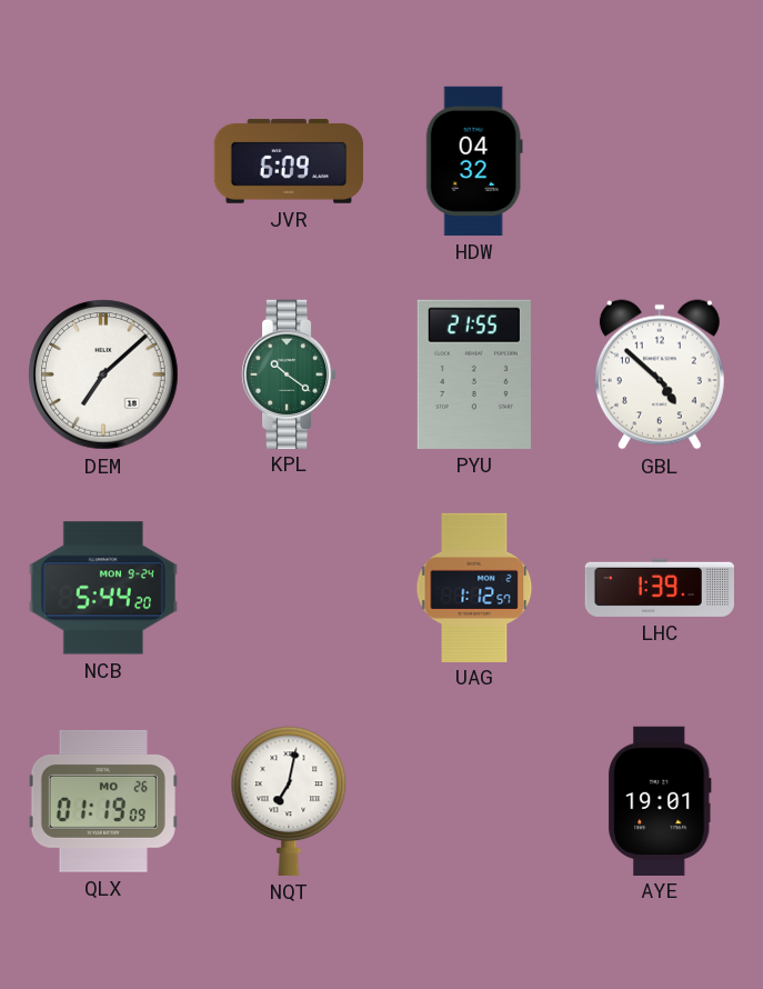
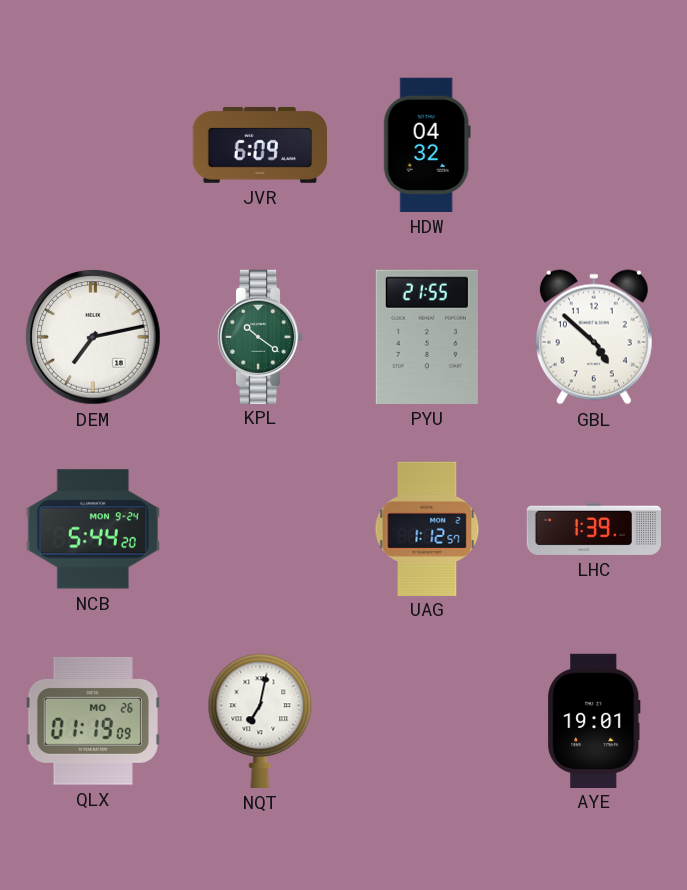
DEM: 7:08 -> 7:13
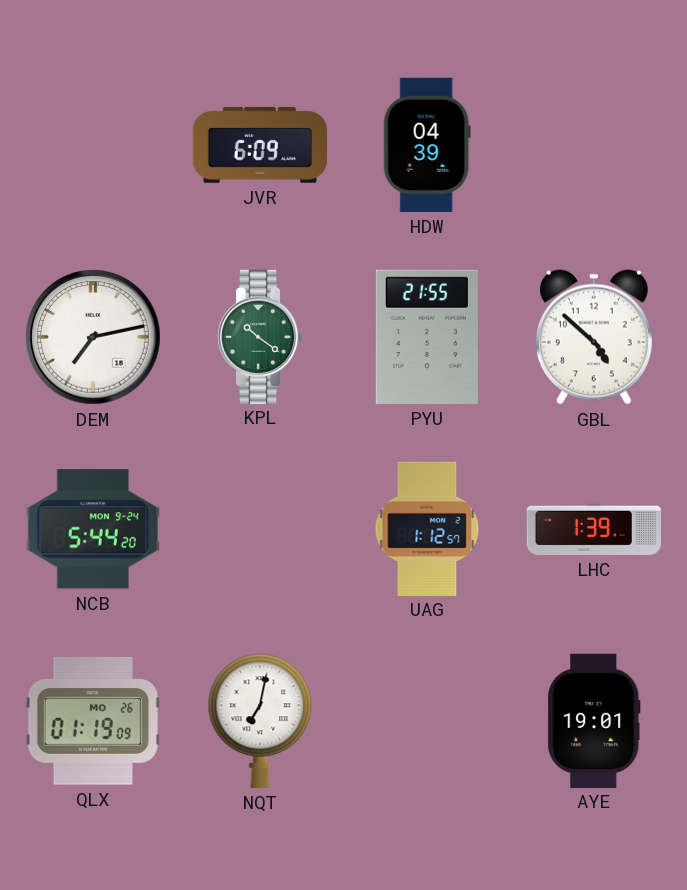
HDW: 04:32 -> 04:39
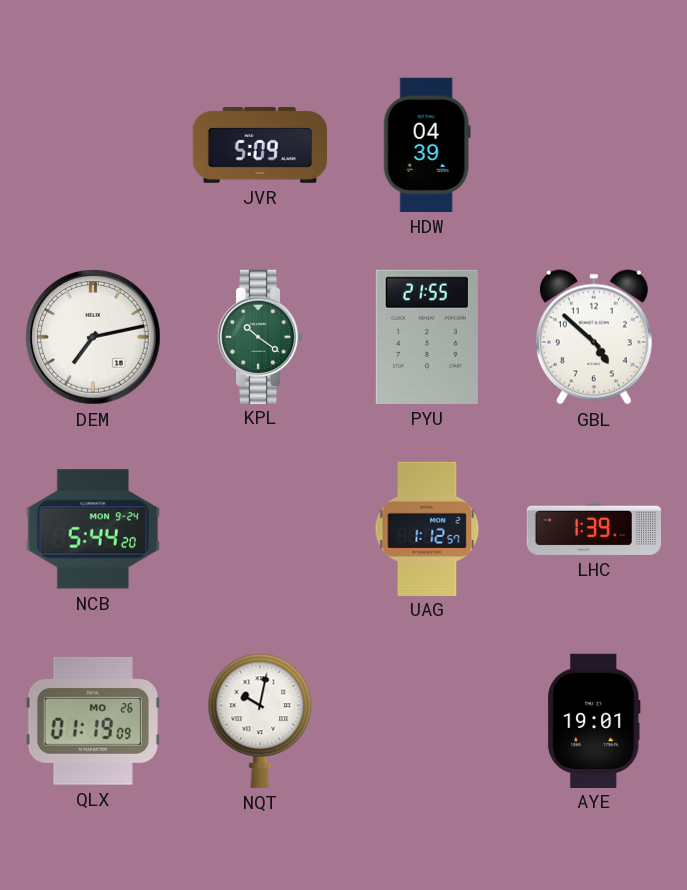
JVR: 6:09 -> 5:09
NQT: 7:02 -> 10:02
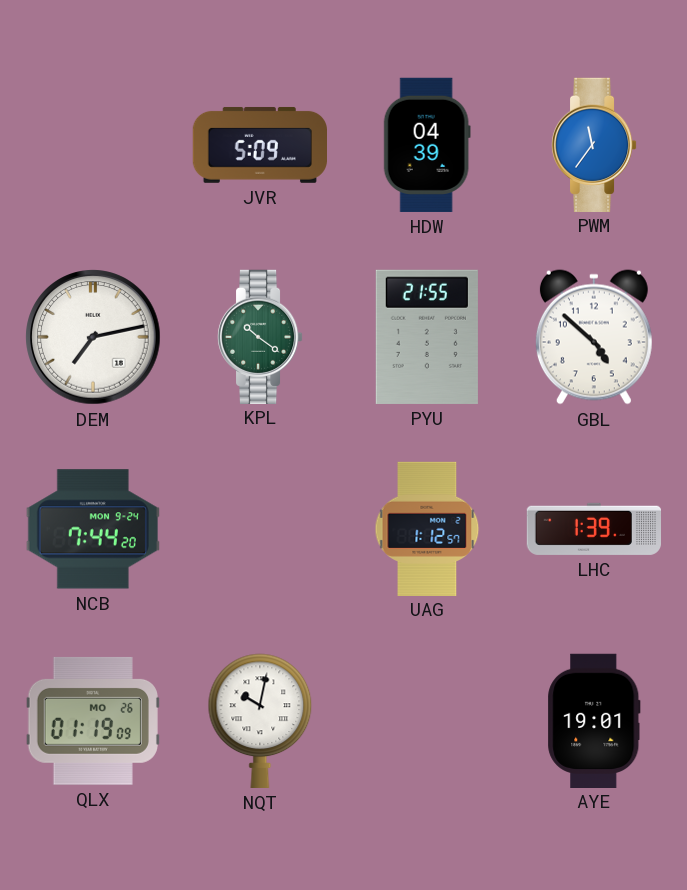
PWM: none -> 11:36
NCB: 5:44 -> 7:44
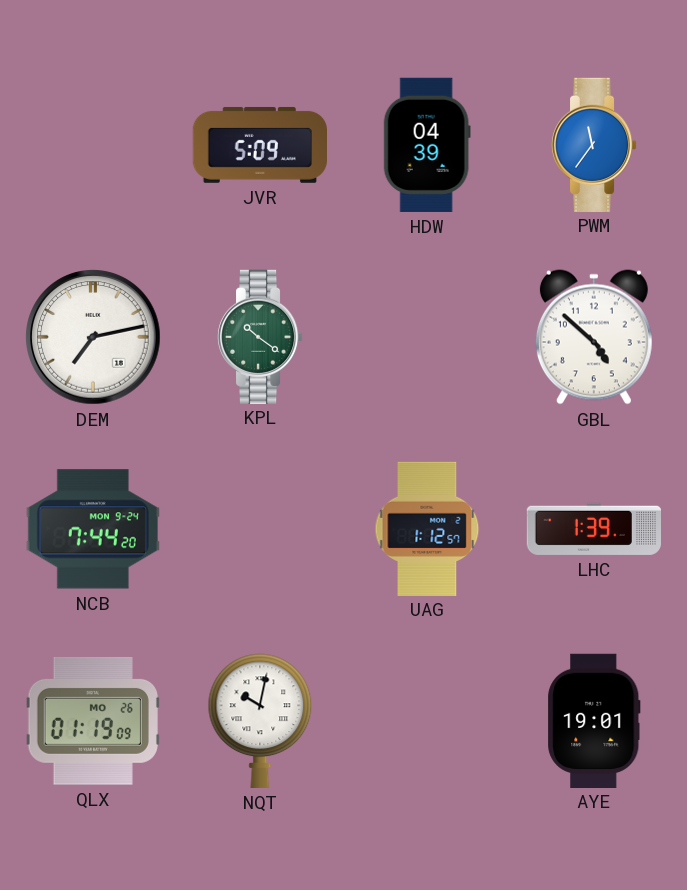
PYU: 21:55 -> none
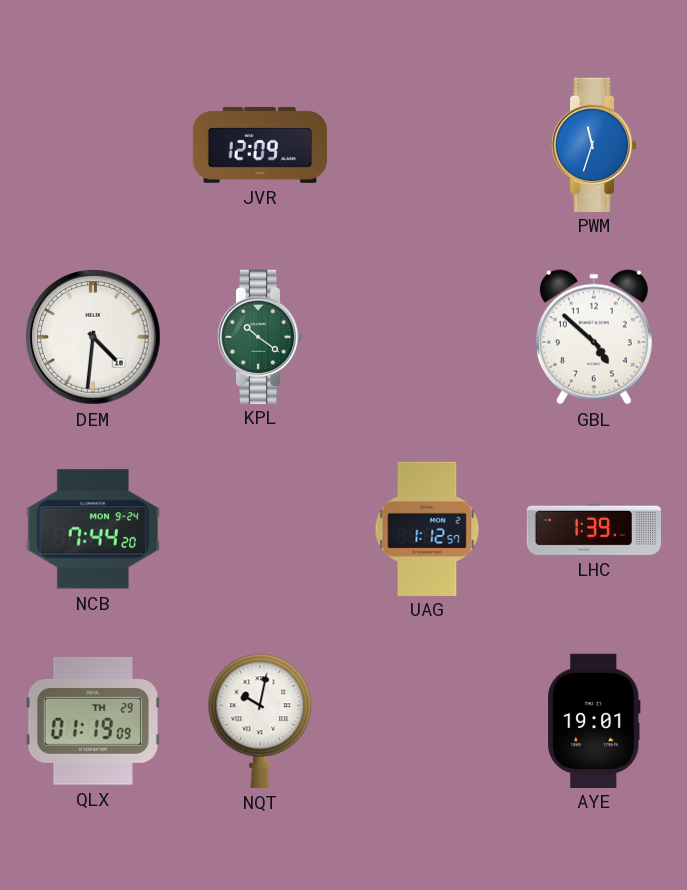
JVR: 5:09 -> 12:09
HDW: 04:39 -> none
PWM: 11:36 -> 11:33
DEM: 7:13 -> 4:31
QLX date: MO 26 -> TH 29
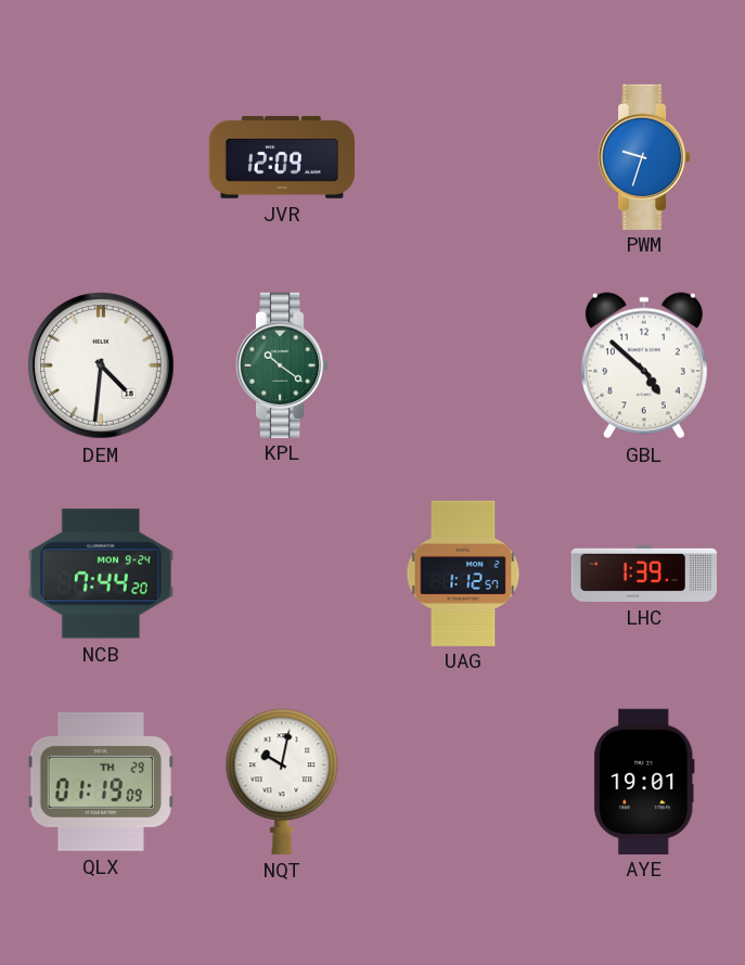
PWM: 11:33 -> 9:33
